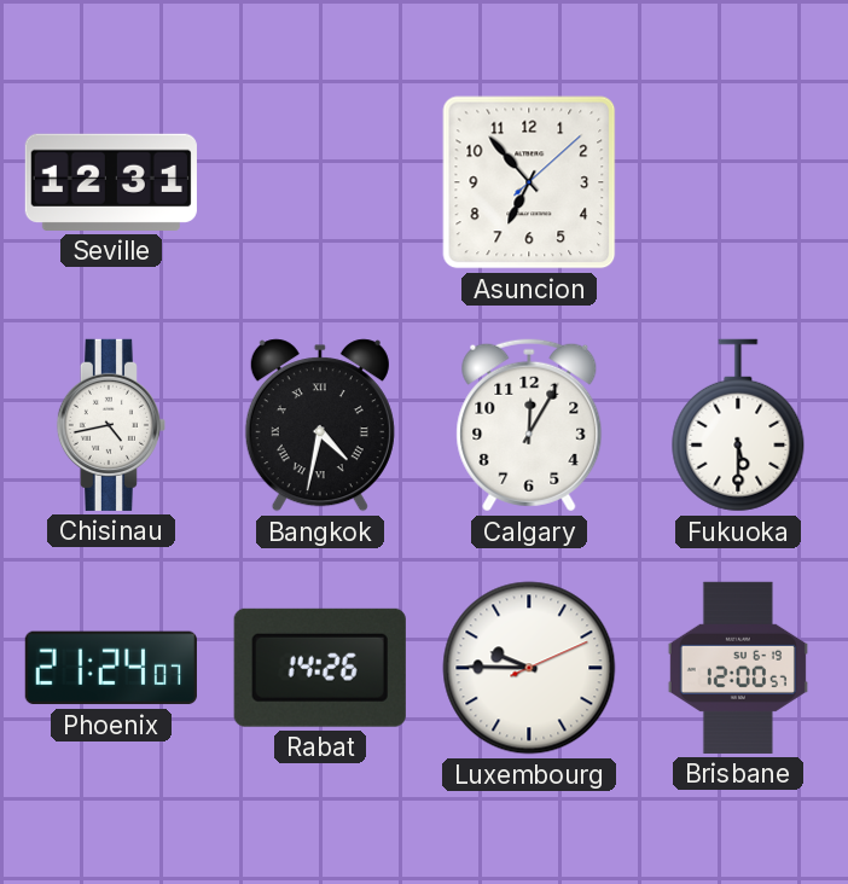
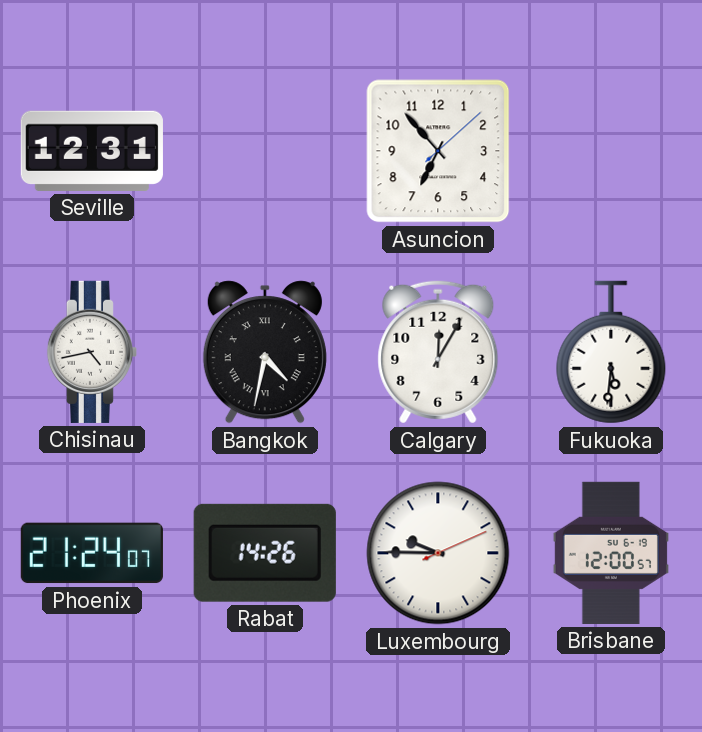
Fukuoka: 5:30 -> 5:31
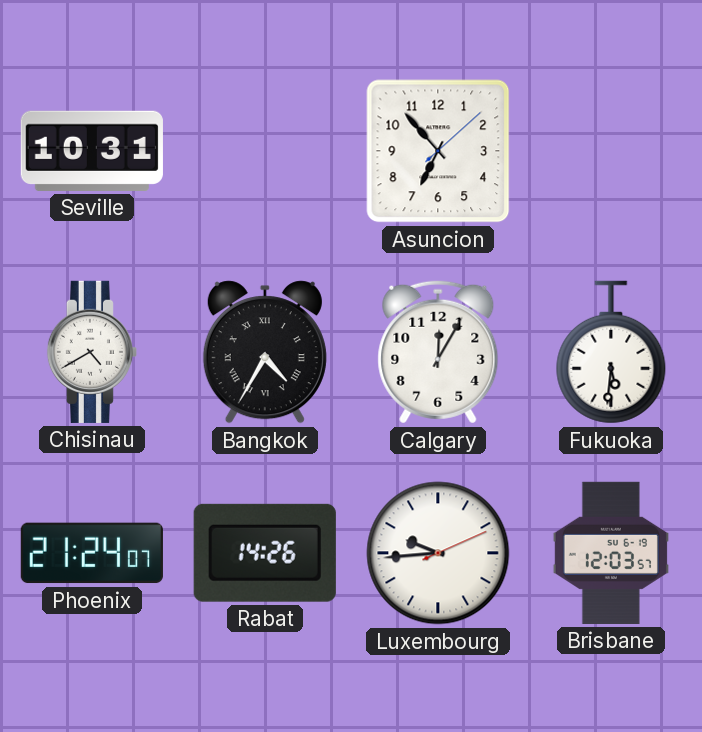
Seville: 12:31 -> 10:31
Chisinau: 4:43 -> 4:40
Bangkok: 4:32 -> 4:35
Luxembourg: 9:45 -> 9:44
Brisbane: 12:00 -> 12:03
